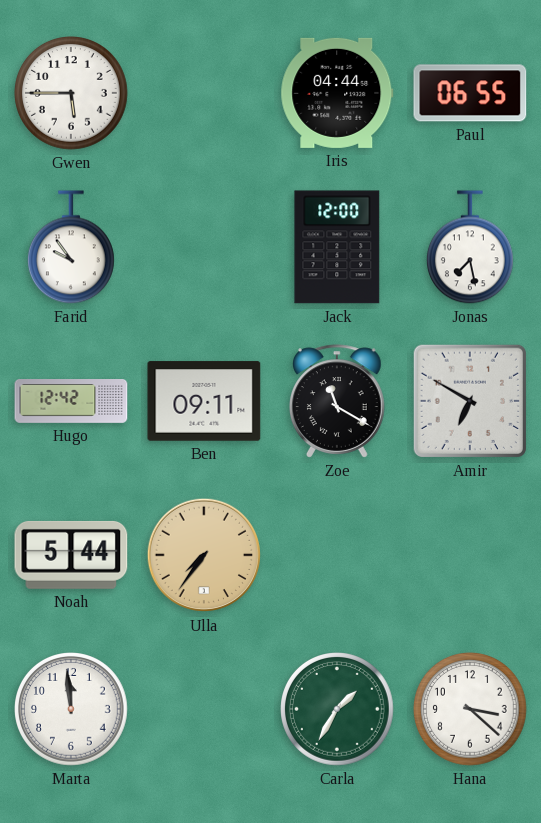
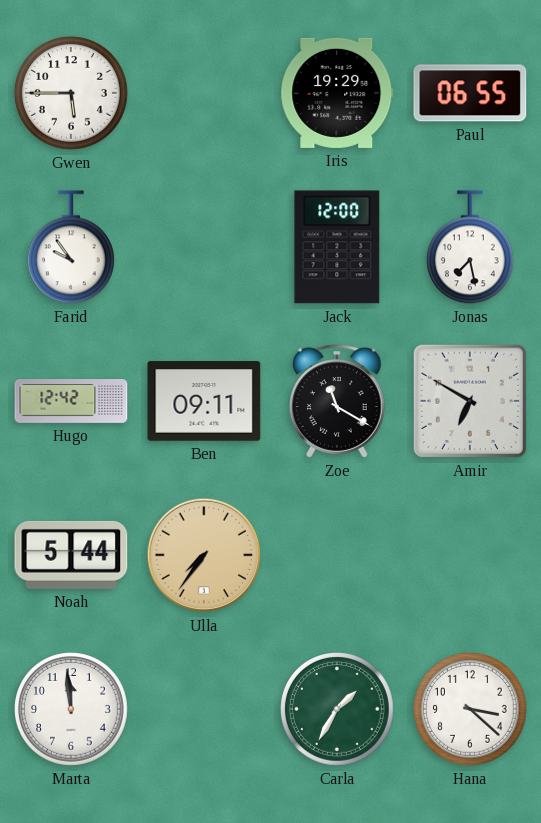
Iris: 04:44 -> 19:29
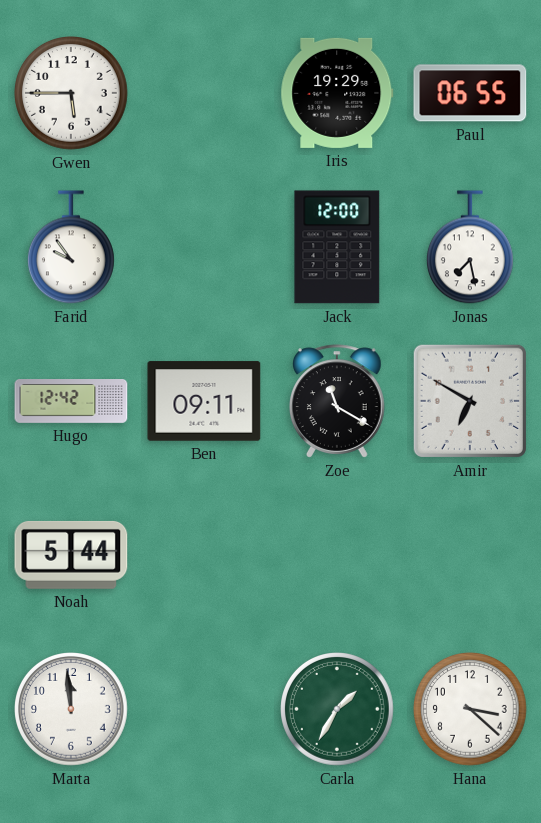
Ulla: 7:36 -> none
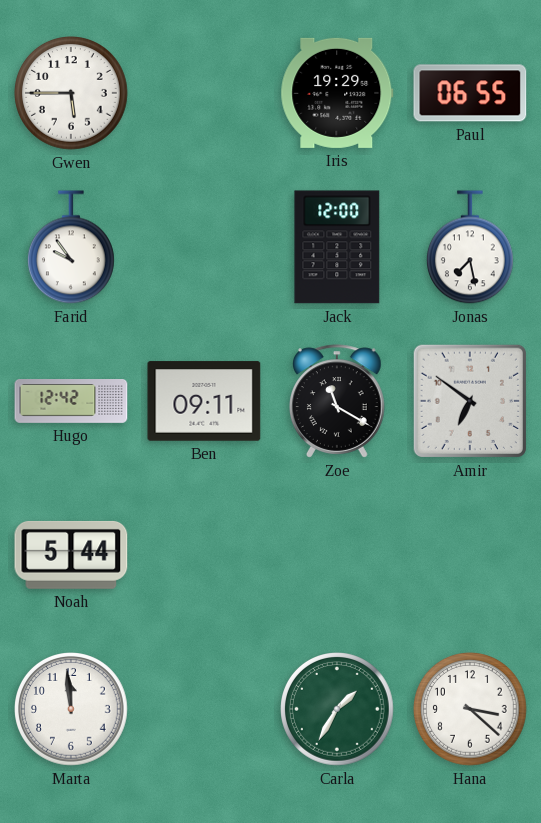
Amir: 6:50 -> 6:51
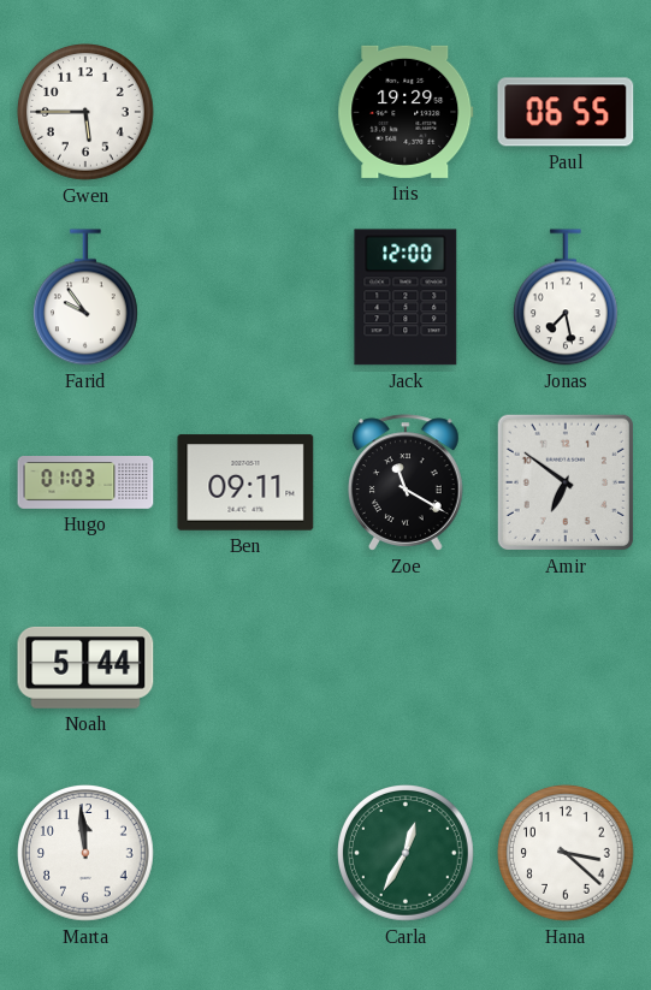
Hugo: 12:42 -> 01:03
Carla: 1:35 -> 12:35
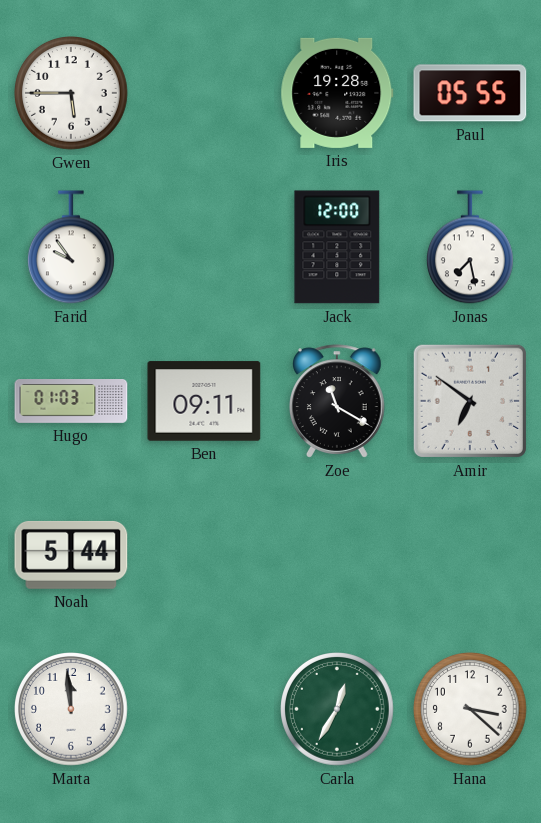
Iris: 19:29 -> 19:28
Paul: 06:55 -> 05:55
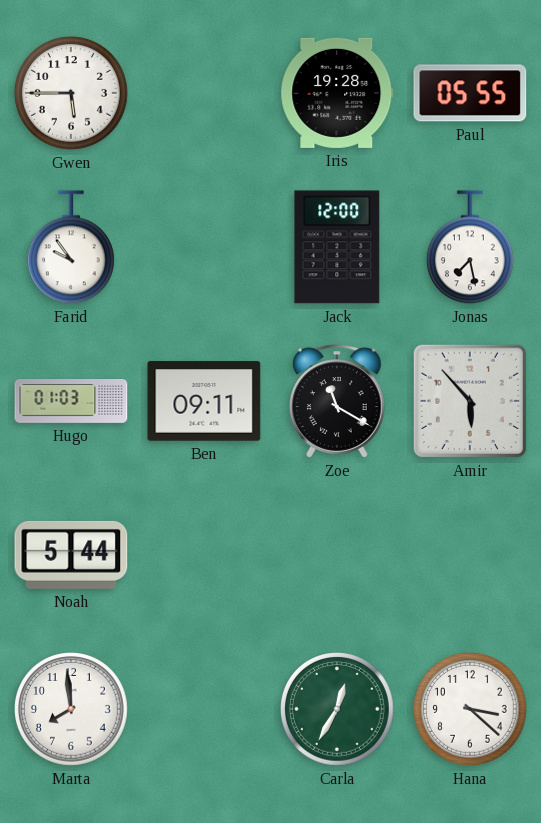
Amir: 6:51 -> 5:53
Marta: 11:59 -> 7:59
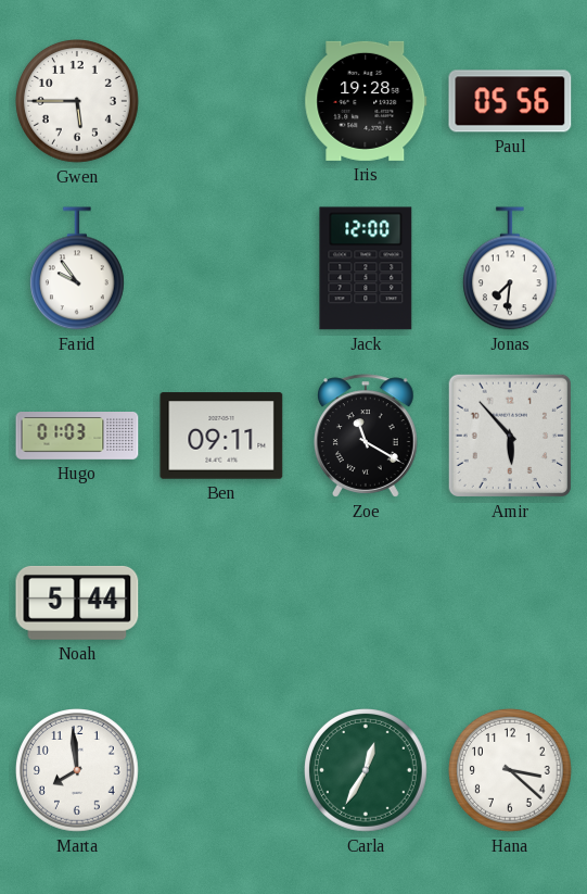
Paul: 05:55 -> 05:56
Jonas: 7:28 -> 7:31
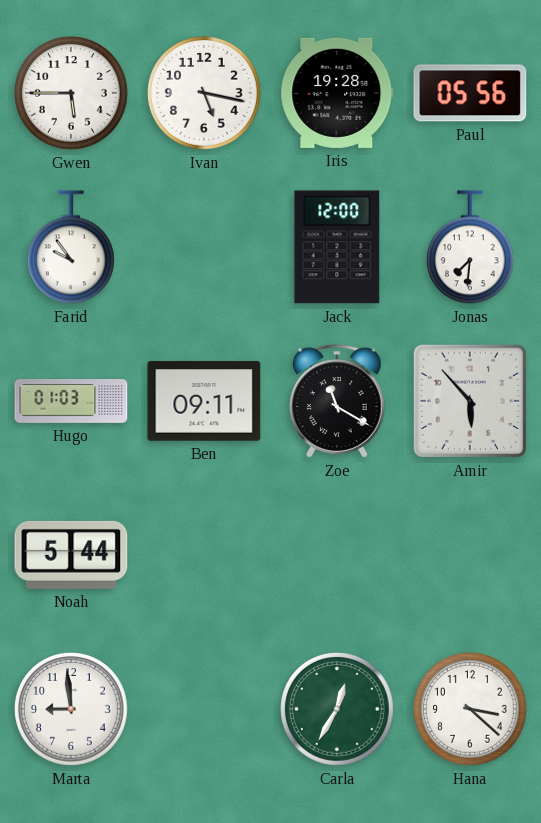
Ivan: none -> 5:17
Marta: 7:59 -> 8:59
